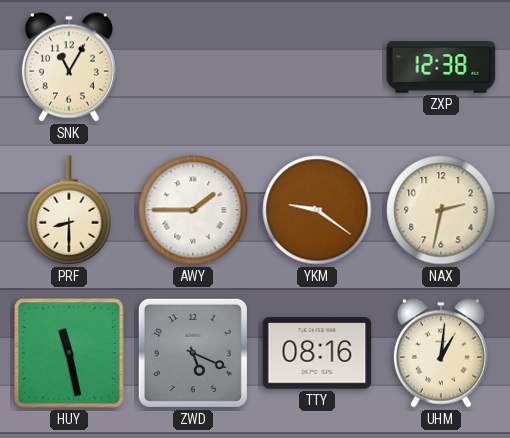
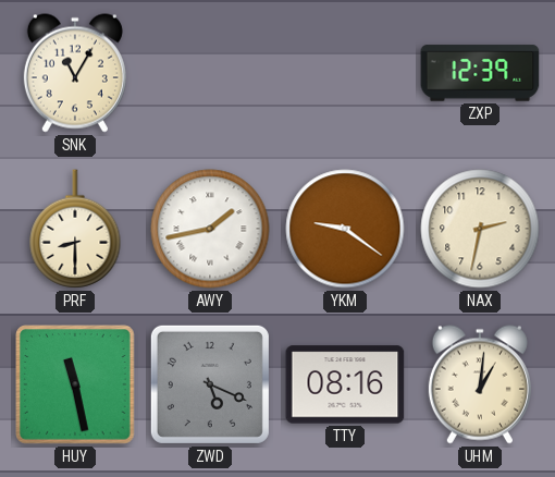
ZXP: 12:38 -> 12:39
AWY: 1:45 -> 1:43
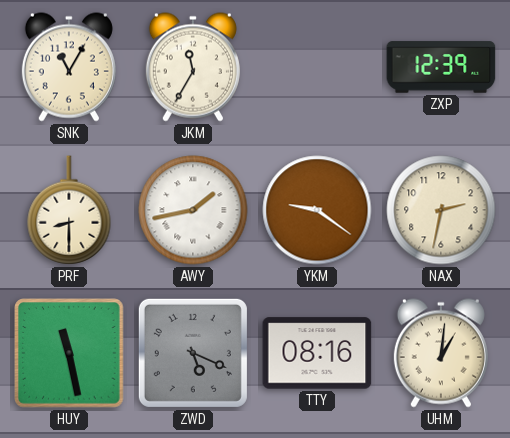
JKM: none -> 11:35
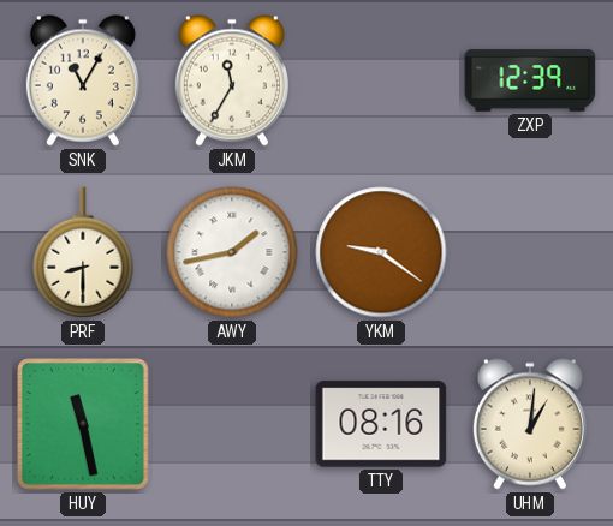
NAX: 2:32 -> none
ZWD: 5:19 -> none
